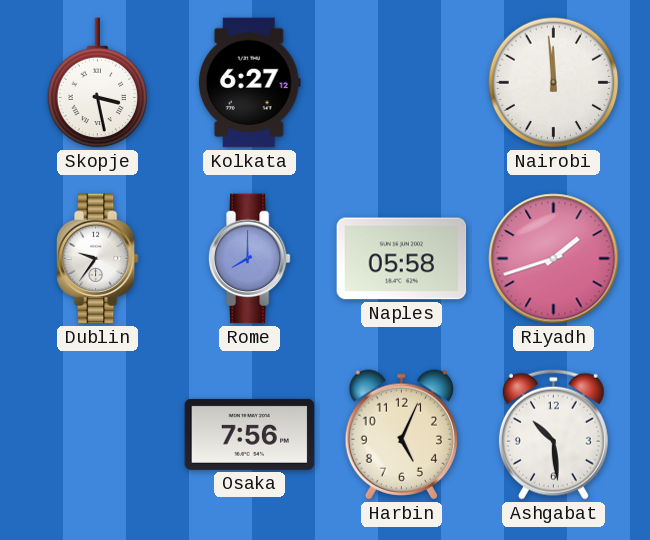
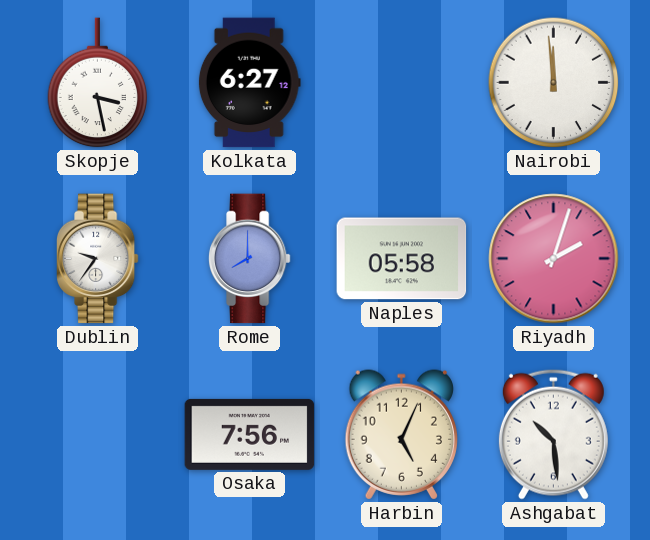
Riyadh: 1:42 -> 2:03
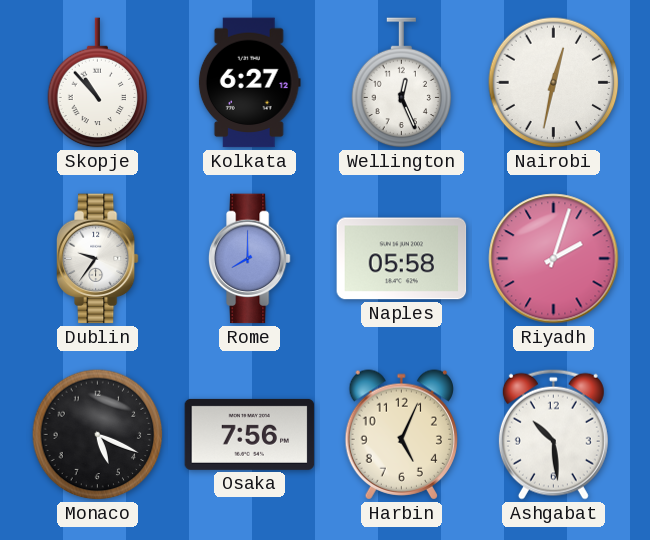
Skopje: 3:28 -> 10:53
Wellington: none -> 12:26
Nairobi: 11:59 -> 12:32
Monaco: none -> 5:19
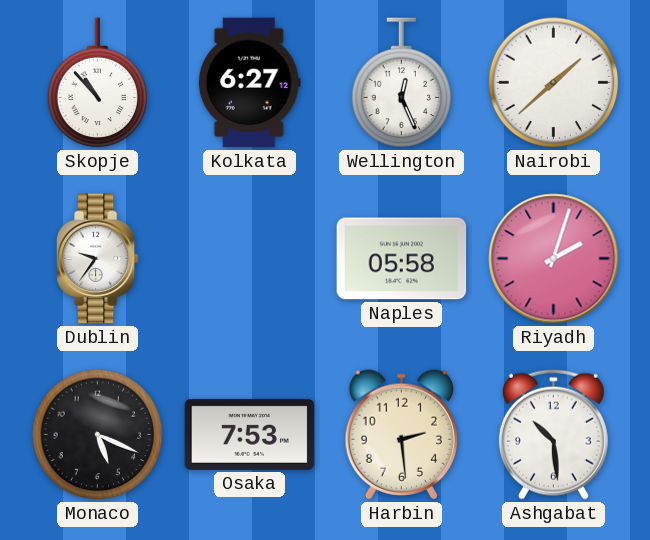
Nairobi: 12:32 -> 1:38
Rome: 8:00 -> none
Osaka: 7:56 -> 7:53
Harbin: 5:04 -> 2:29
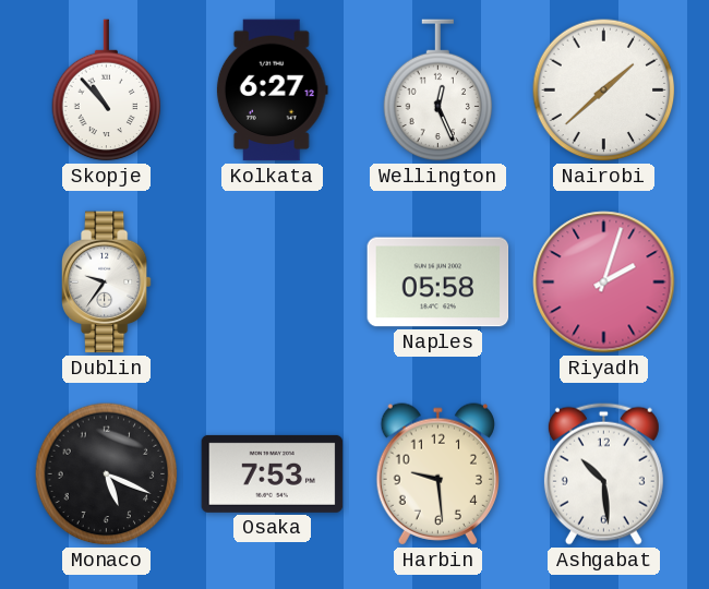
Harbin: 2:29 -> 9:29
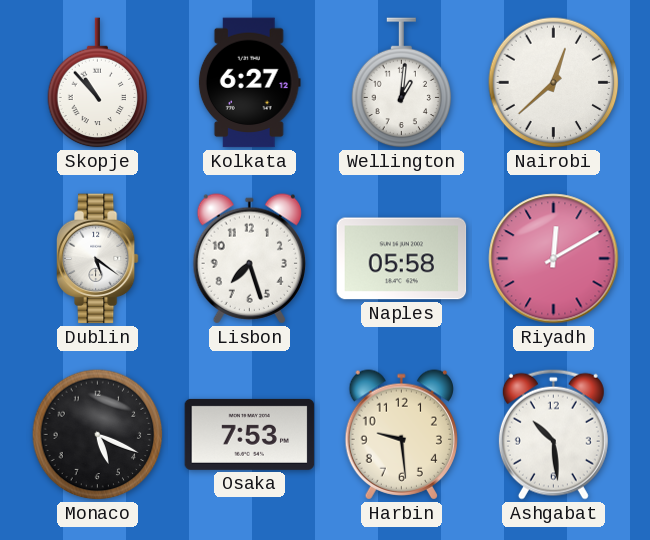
Wellington: 12:26 -> 1:01
Nairobi: 1:38 -> 12:38
Dublin: 9:36 -> 5:21
Lisbon: none -> 7:27
Riyadh: 2:03 -> 12:10
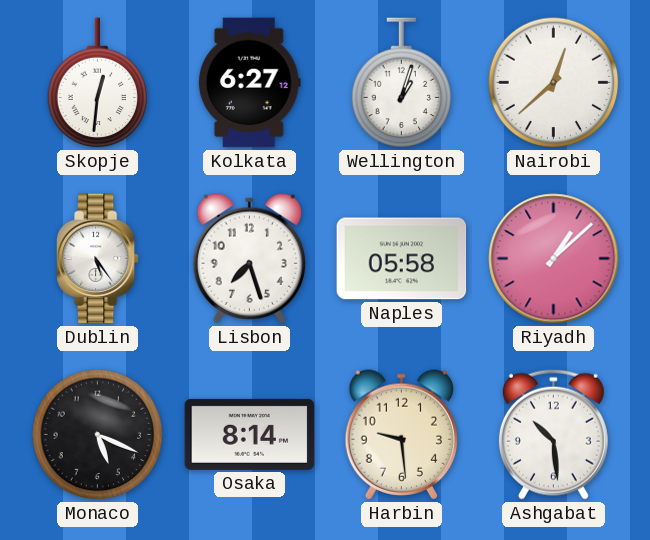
Skopje: 10:53 -> 12:31
Wellington: 1:01 -> 1:03
Dublin: 5:21 -> 5:24
Riyadh: 12:10 -> 1:08
Osaka: 7:53 -> 8:14
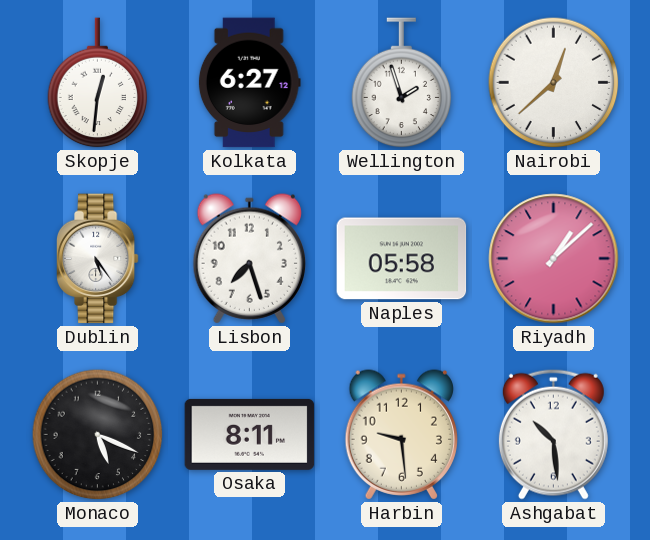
Wellington: 1:03 -> 1:57
Osaka: 8:14 -> 8:11
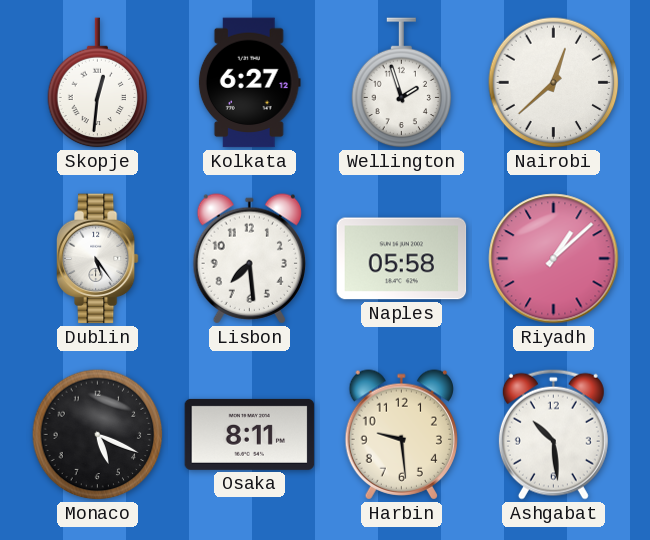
Lisbon: 7:27 -> 7:29
